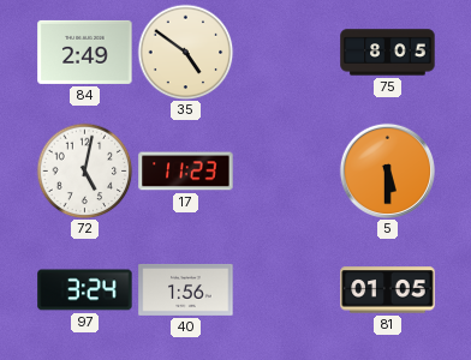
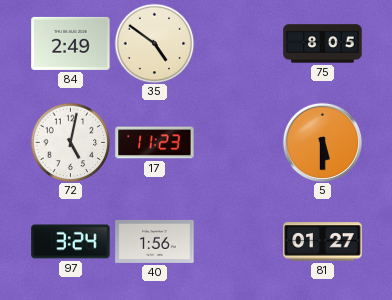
81: 01:05 -> 01:27
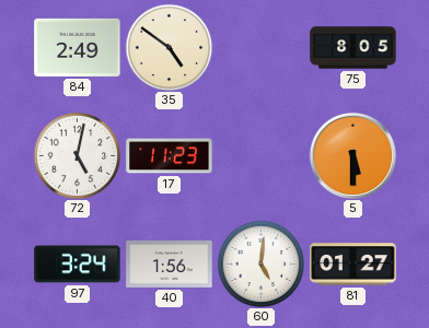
60: none -> 5:01
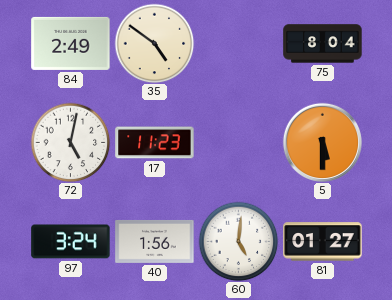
75: 8:05 -> 8:04
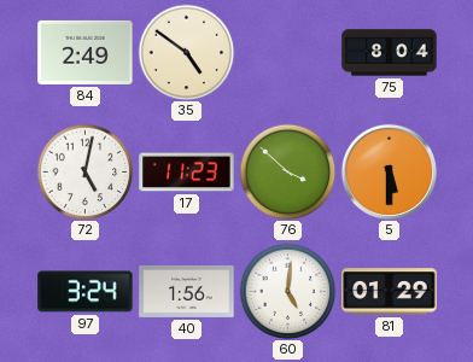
76: none -> 3:52
81: 01:27 -> 01:29
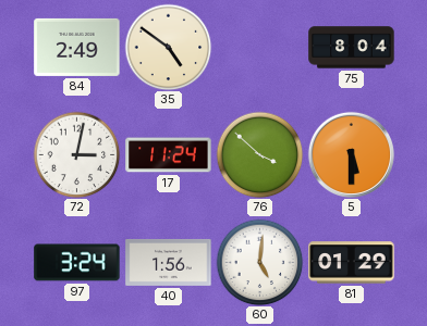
72: 5:02 -> 3:02
17: 11:23 -> 11:24
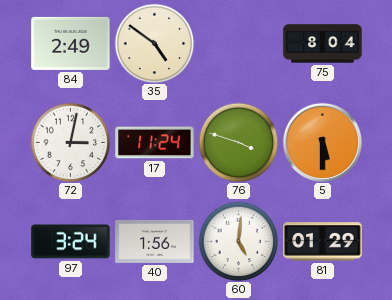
76: 3:52 -> 3:48
